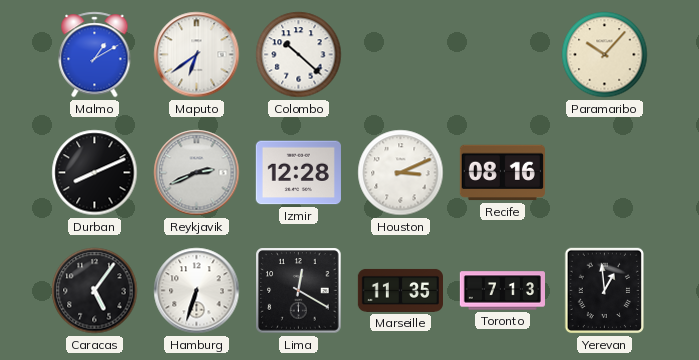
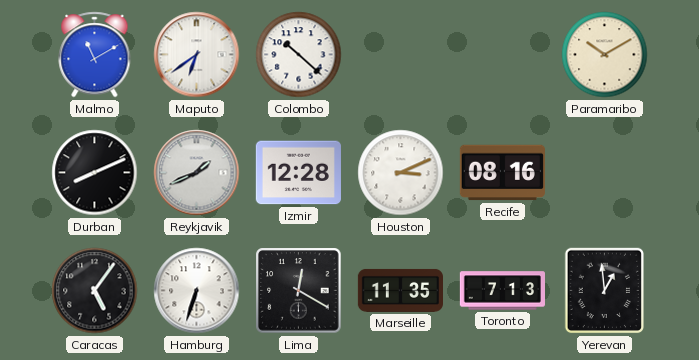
Malmo: 1:10 -> 11:10
Paramaribo: 10:07 -> 10:10
Reykjavik: 2:41 -> 1:41
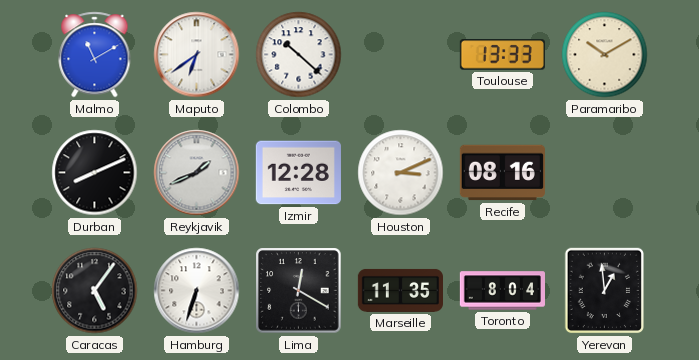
Toulouse: none -> 13:33
Toronto: 7:13 -> 8:04
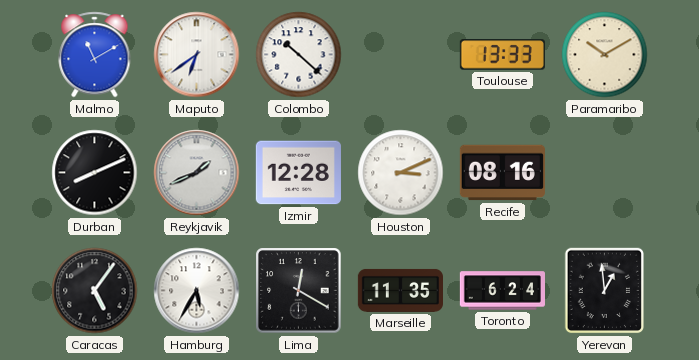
Hamburg: 6:33 -> 5:35
Toronto: 8:04 -> 6:24
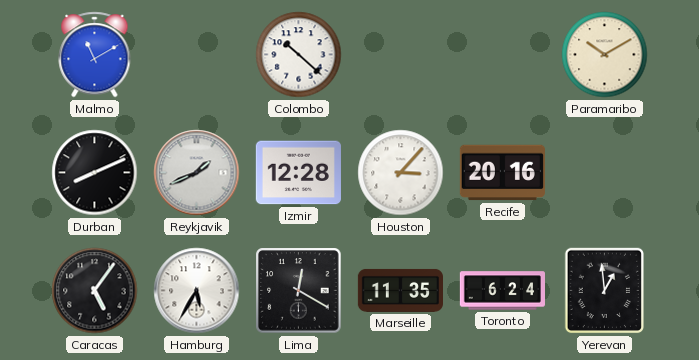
Maputo: 6:39 -> none
Toulouse: 13:33 -> none
Houston: 3:11 -> 3:07
Recife: 08:16 -> 20:16
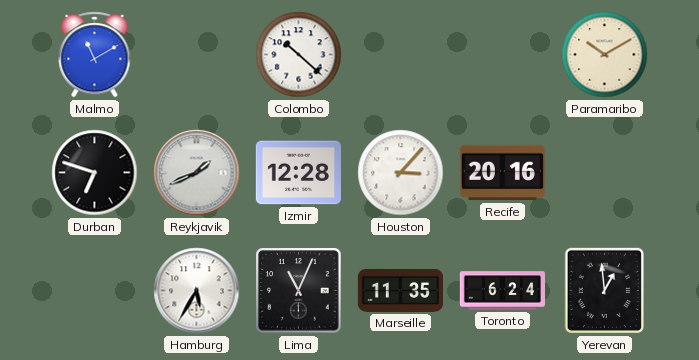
Durban: 8:11 -> 6:48
Caracas: 5:06 -> none
Lima: 12:20 -> 11:04
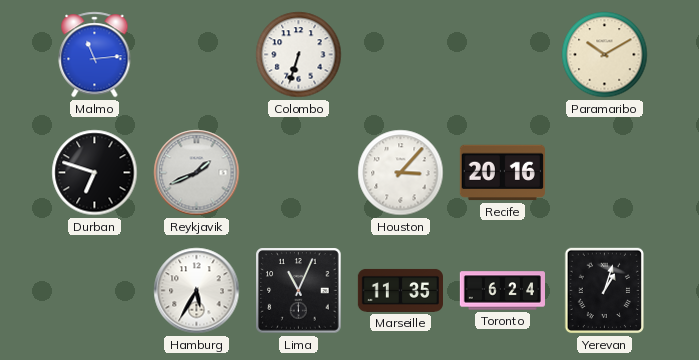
Malmo: 11:10 -> 11:14
Colombo: 10:22 -> 6:33
Izmir: 12:28 -> none
Yerevan: 12:59 -> 1:03
